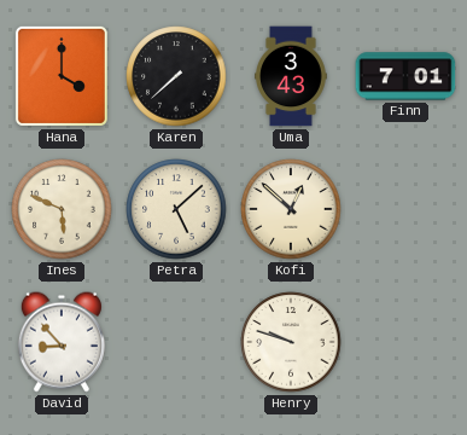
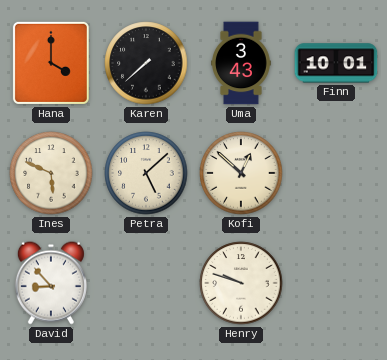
Finn: 7:01 -> 10:01
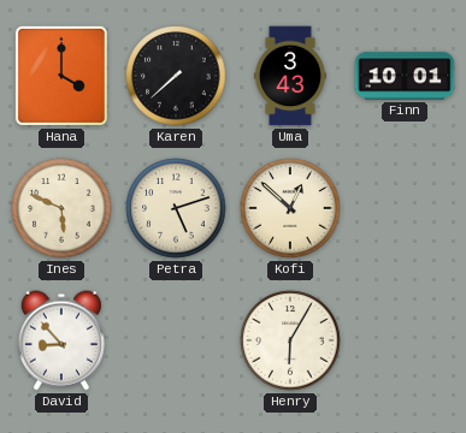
Petra: 5:08 -> 5:12
Henry: 9:48 -> 6:05
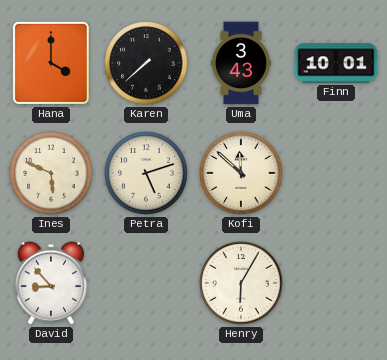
Kofi: 12:52 -> 11:52
